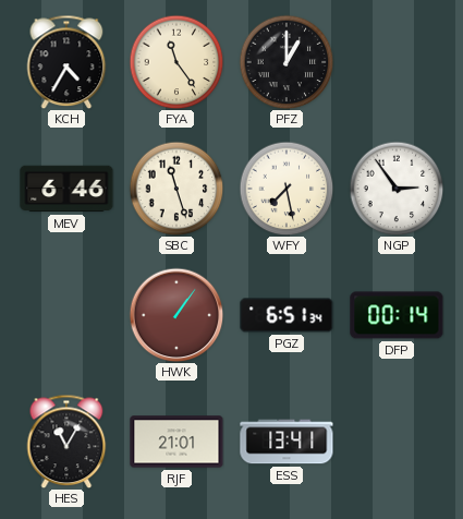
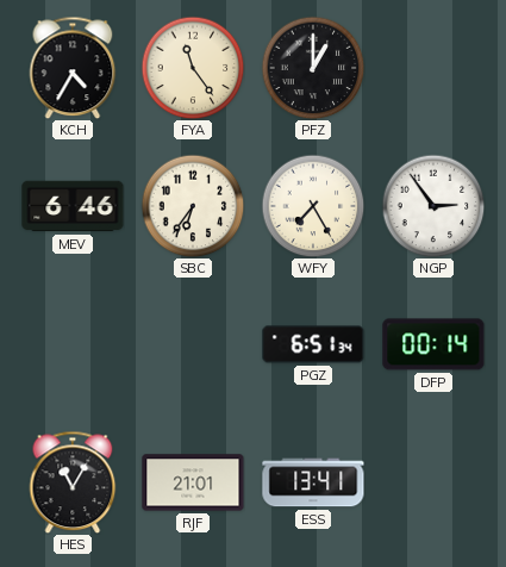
SBC: 11:27 -> 6:36
WFY: 7:28 -> 7:25
HWK: 1:06 -> none
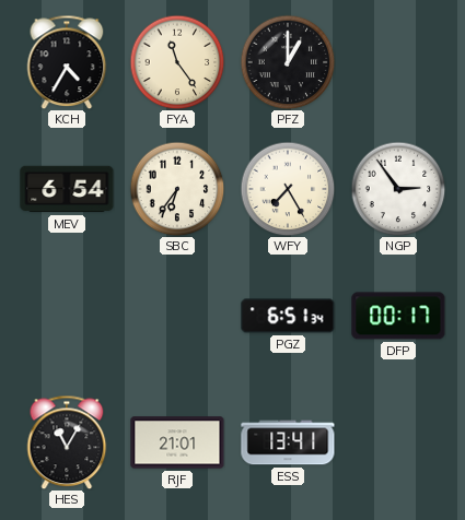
MEV: 6:46 -> 6:54
DFP: 00:14 -> 00:17
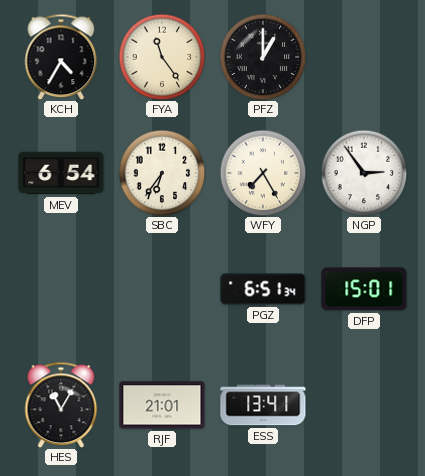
DFP: 00:17 -> 15:01
